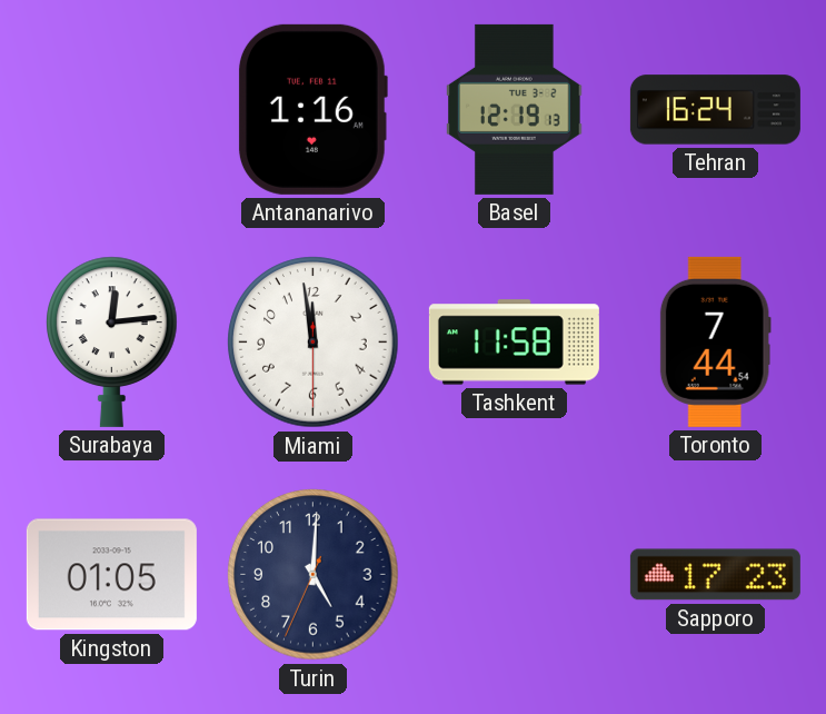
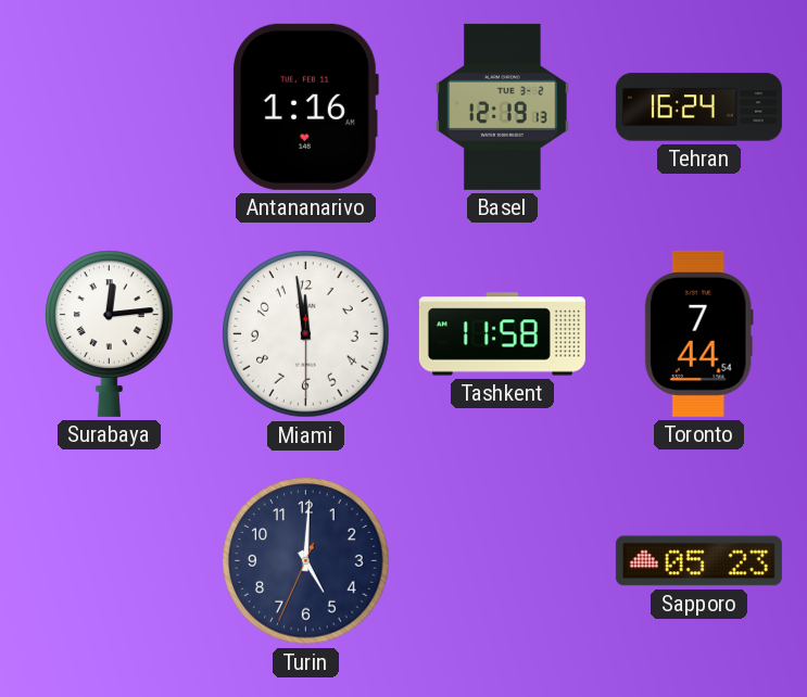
Kingston: 01:05 -> none
Sapporo: 17:23 -> 05:23
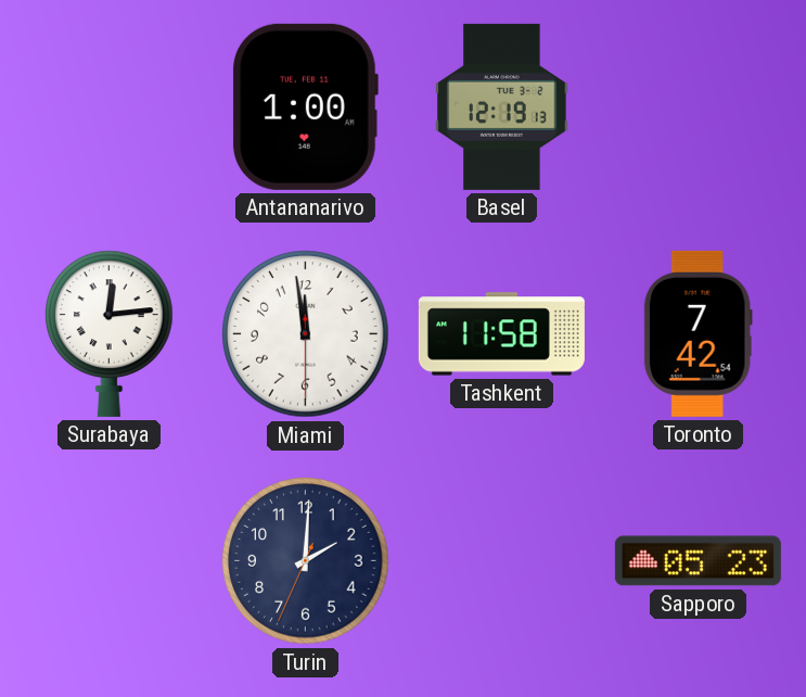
Antananarivo: 1:16 -> 1:00
Tehran: 16:24 -> none
Toronto: 7:44 -> 7:42
Turin: 5:00 -> 2:00
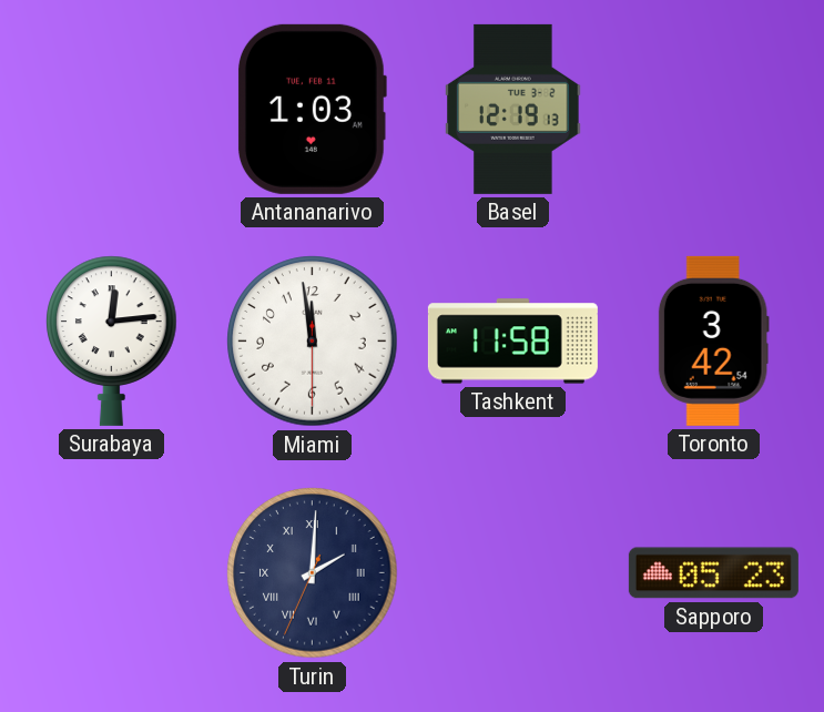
Antananarivo: 1:00 -> 1:03
Toronto: 7:42 -> 3:42
Turin numerals: Arabic -> Roman
